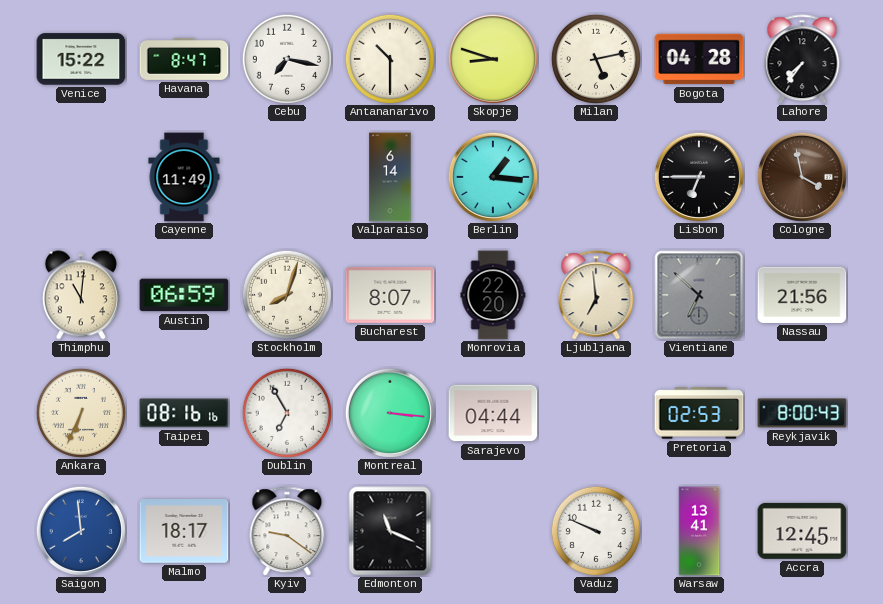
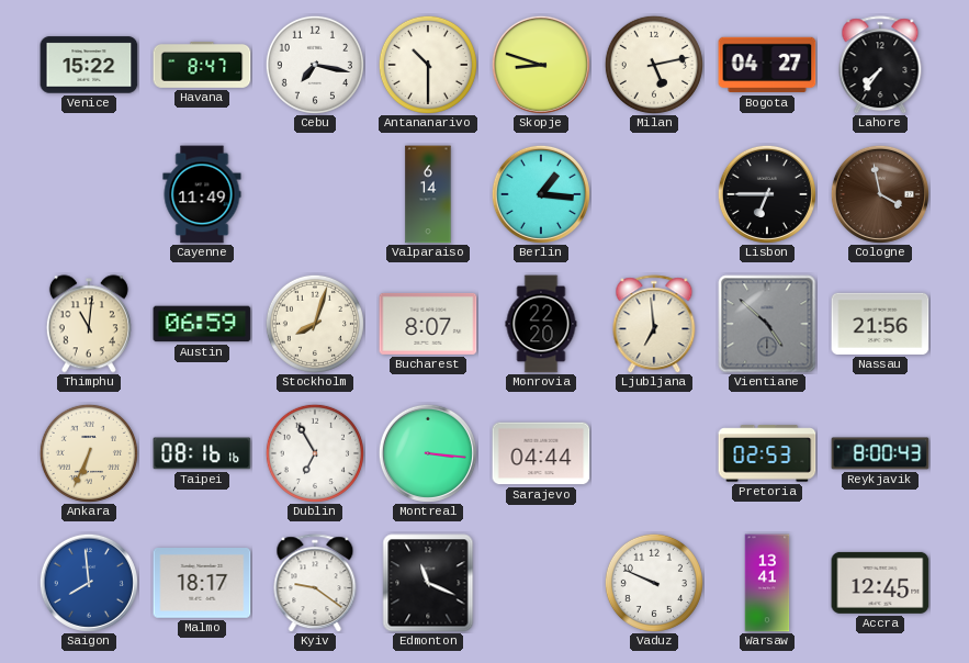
Bogota: 04:28 -> 04:27
Vientiane: 6:52 -> 4:52
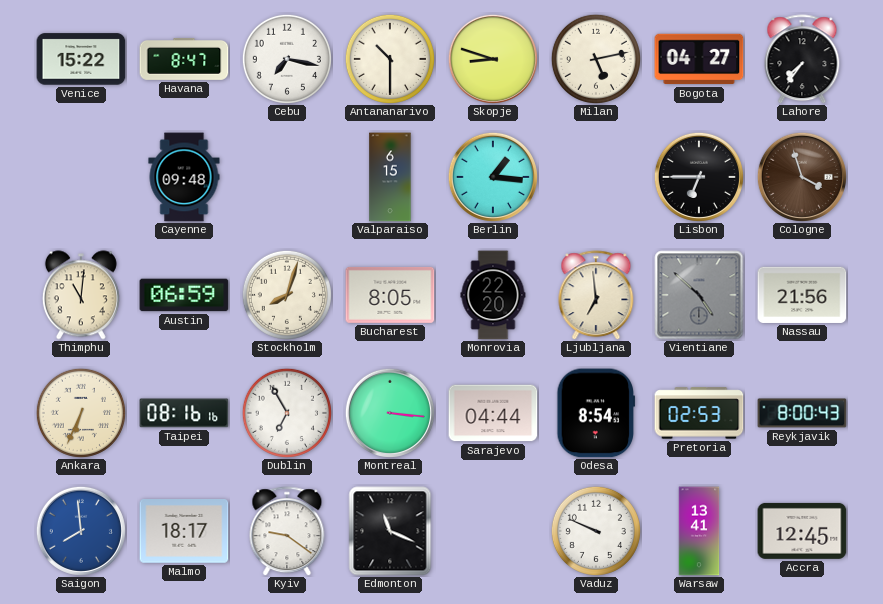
Cayenne: 11:49 -> 09:48
Valparaiso: 6:14 -> 6:15
Cologne: 3:58 -> 3:57
Bucharest: 8:07 -> 8:05
Odesa: none -> 8:54
